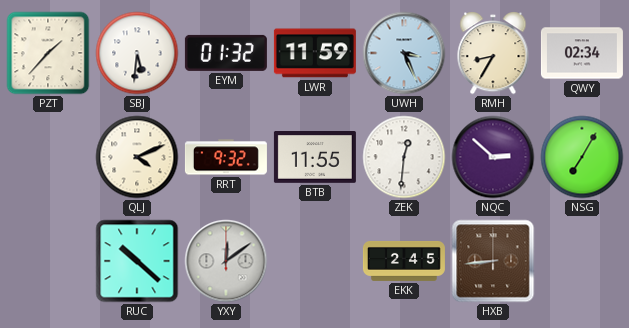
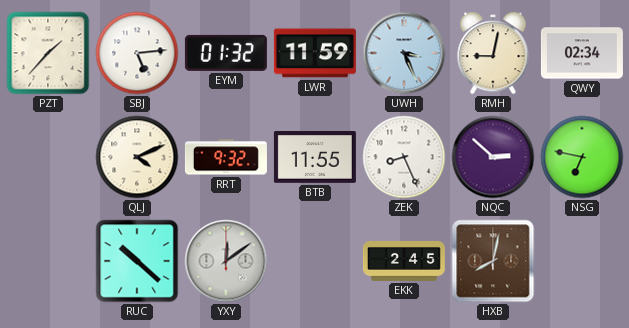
SBJ: 5:31 -> 5:14
RMH: 8:35 -> 9:02
ZEK: 12:31 -> 8:26
NSG: 7:05 -> 6:47
HXB: 8:44 -> 8:02
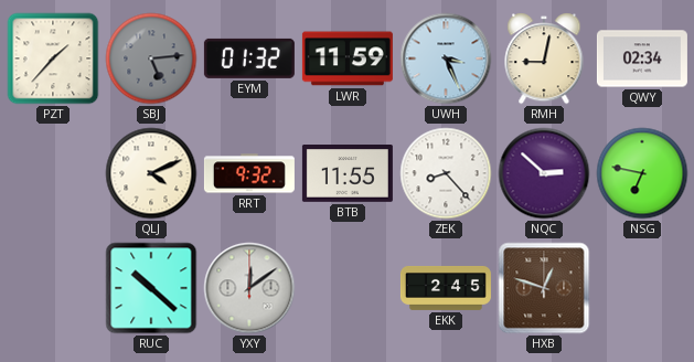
SBJ dial: white -> grey
ZEK: 8:26 -> 8:23
HXB: 8:02 -> 12:48
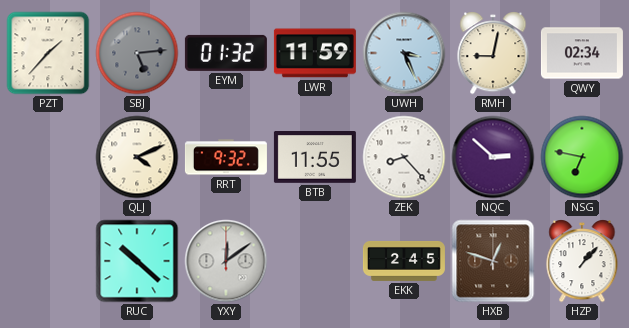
HZP: none -> 1:07
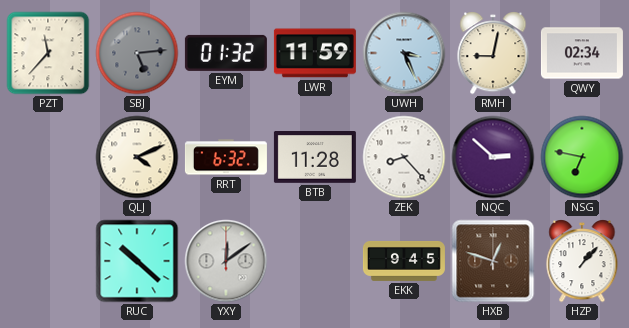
PZT: 1:37 -> 11:37
RRT: 9:32 -> 6:32
BTB: 11:55 -> 11:28
EKK: 2:45 -> 9:45
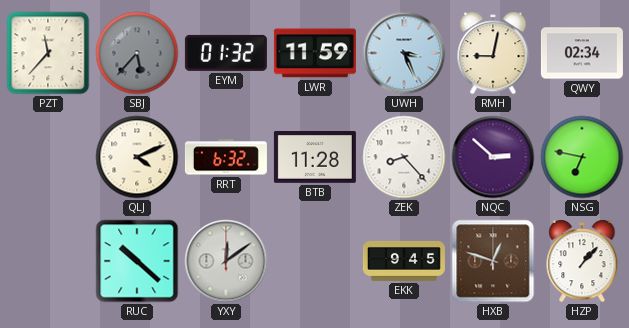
SBJ: 5:14 -> 5:37
